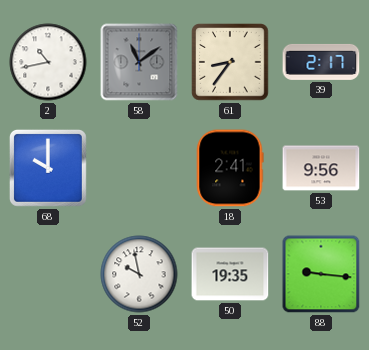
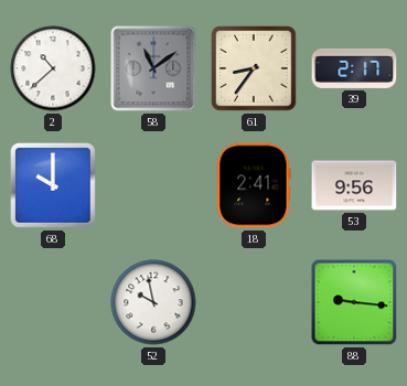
2: 10:43 -> 10:38
50: 19:35 -> none
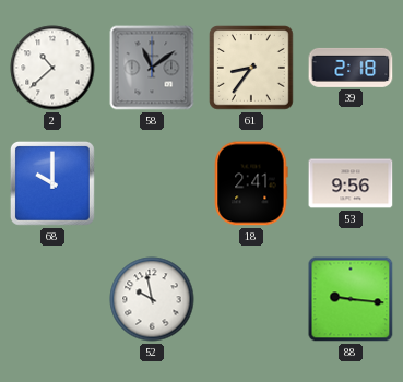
39: 2:17 -> 2:18
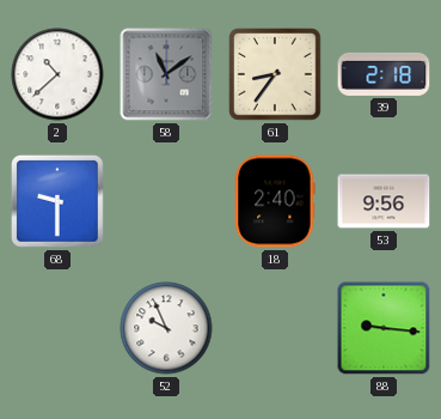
68: 10:00 -> 9:30
18: 2:41 -> 2:40
52: 9:58 -> 9:56
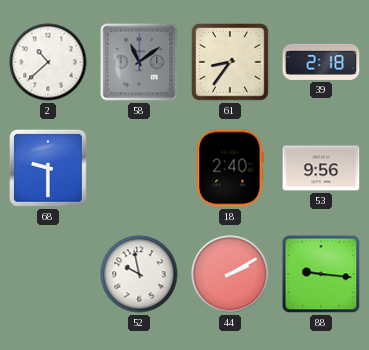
52: 9:56 -> 9:58
44: none -> 2:10
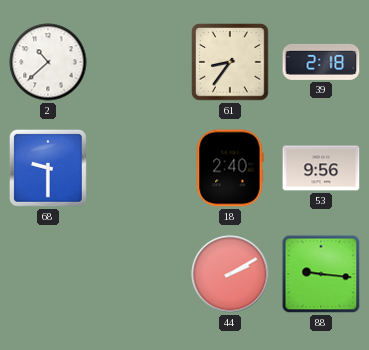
58: 11:09 -> none
52: 9:58 -> none
